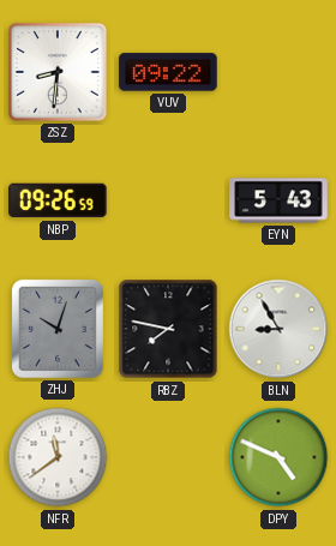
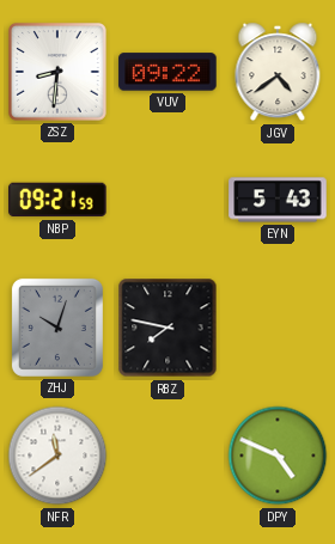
JGV: none -> 4:39
NBP: 09:26 -> 09:21
BLN: 8:55 -> none
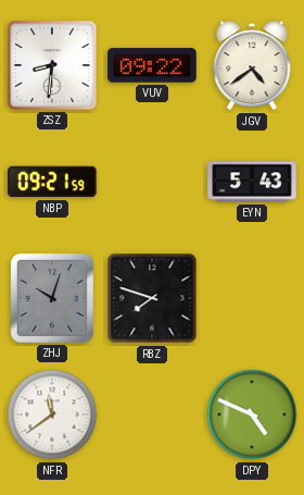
RBZ: 7:47 -> 7:48
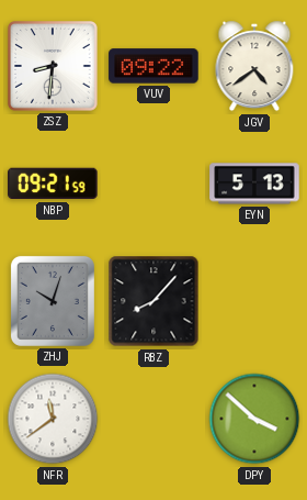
EYN: 5:43 -> 5:13
RBZ: 7:48 -> 8:07
DPY: 4:49 -> 3:52
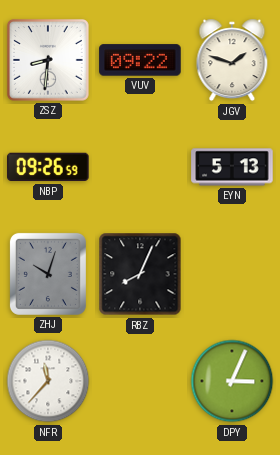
JGV: 4:39 -> 1:48
NBP: 09:21 -> 09:26
RBZ: 8:07 -> 8:04
NFR: 11:39 -> 11:37
DPY: 3:52 -> 3:04
